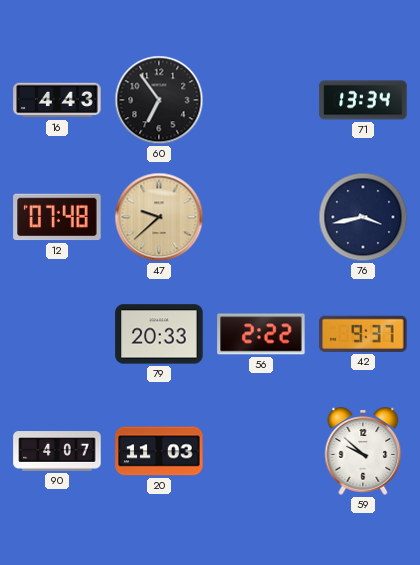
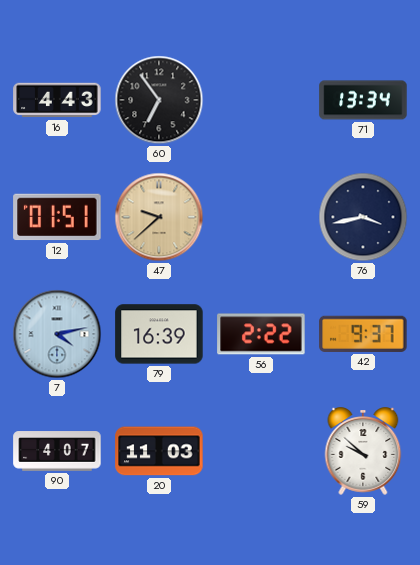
12: 07:48 -> 01:51
7: none -> 4:13
79: 20:33 -> 16:39
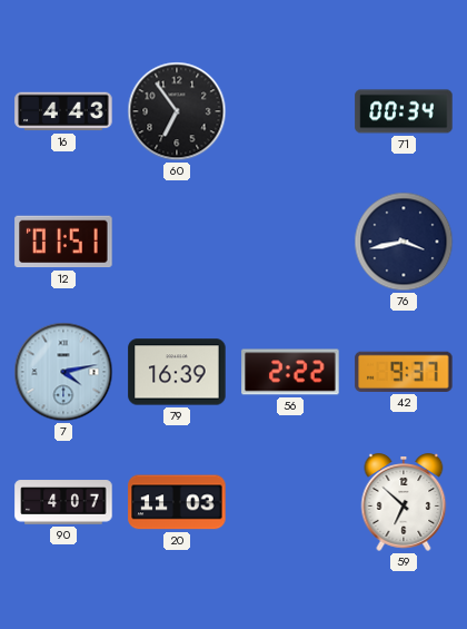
71: 13:34 -> 00:34
47: 9:38 -> none
59: 9:52 -> 6:52
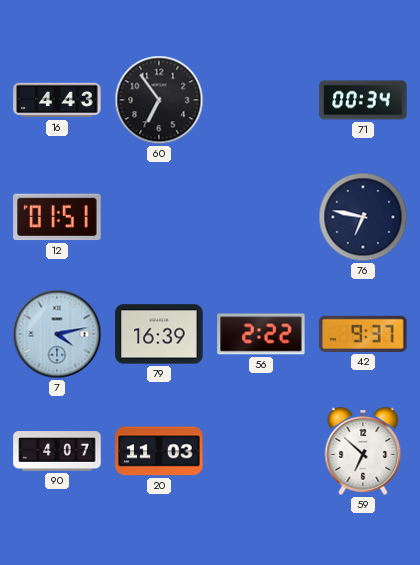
76: 3:43 -> 6:47
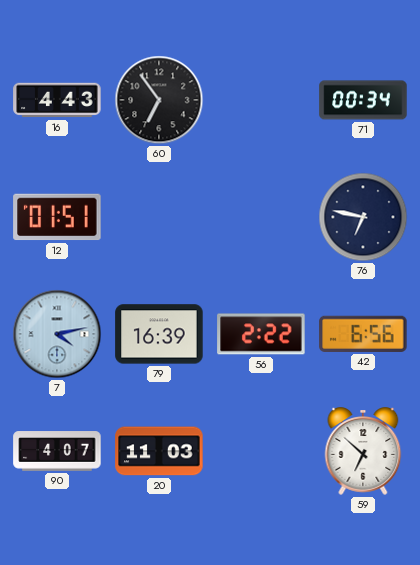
42: 9:37 -> 6:56
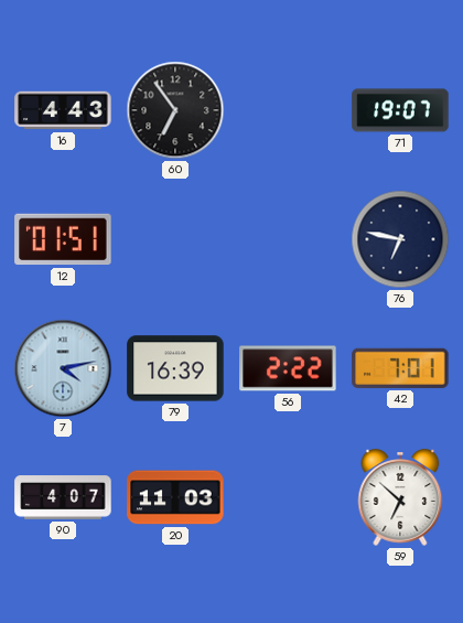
71: 00:34 -> 19:07
42: 6:56 -> 7:01
